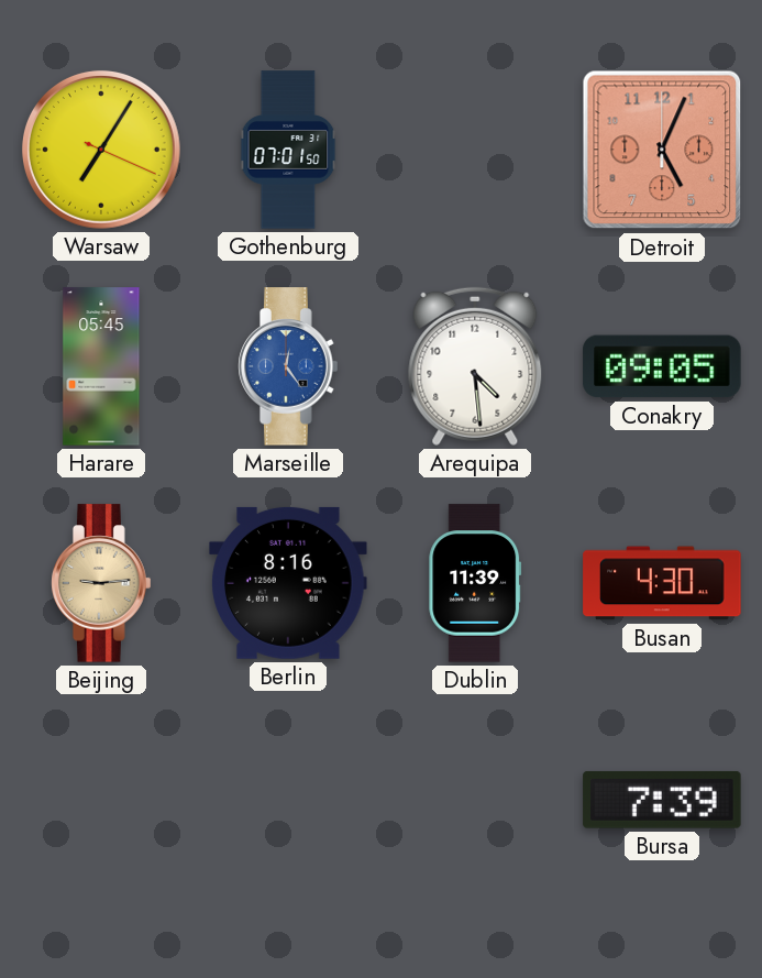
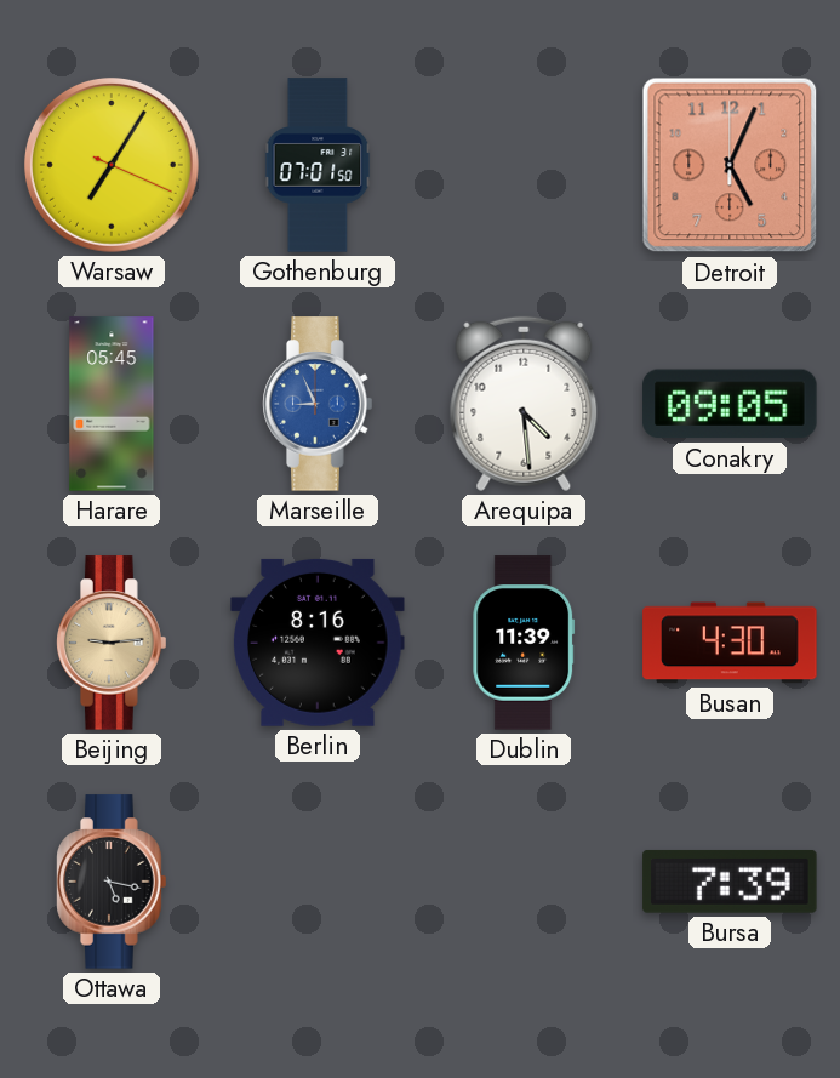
Marseille: 12:24 -> 8:56
Ottawa: none -> 5:17
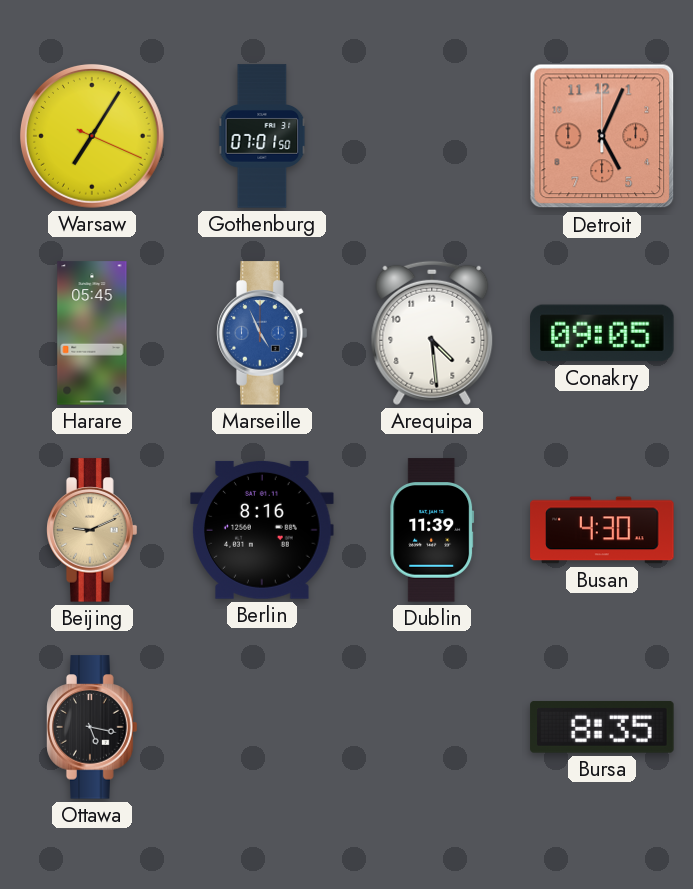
Marseille: 8:56 -> 4:56
Beijing: 9:14 -> 9:11
Bursa: 7:39 -> 8:35
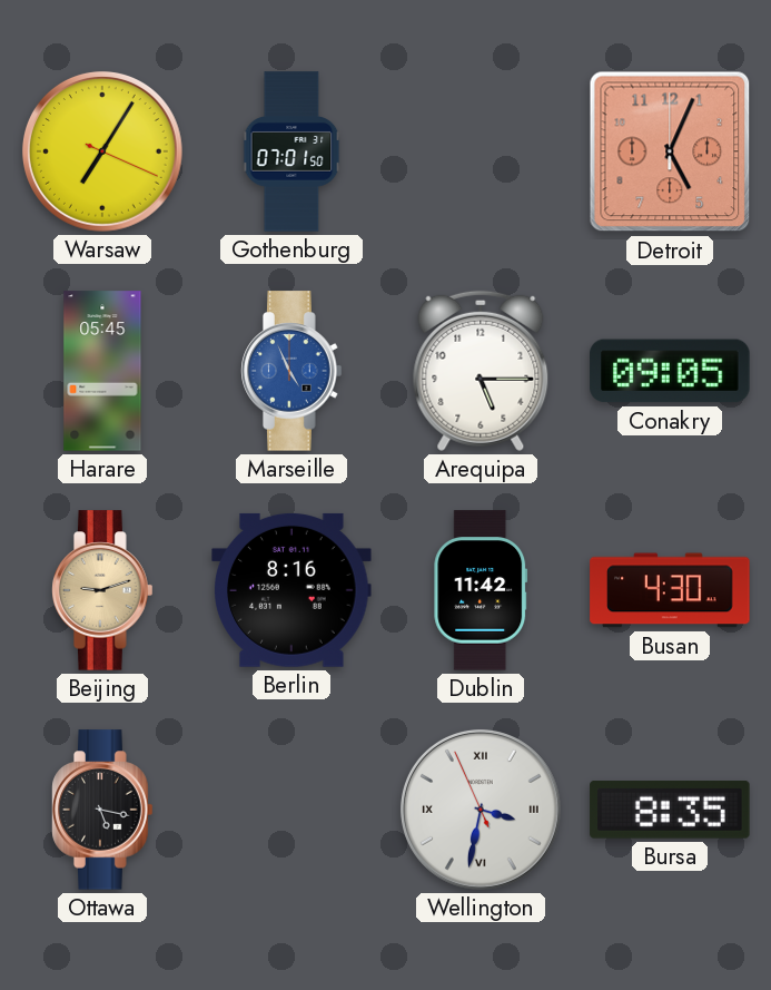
Arequipa: 4:29 -> 5:15
Beijing: 9:11 -> 9:12
Dublin: 11:39 -> 11:42
Wellington: none -> 3:31
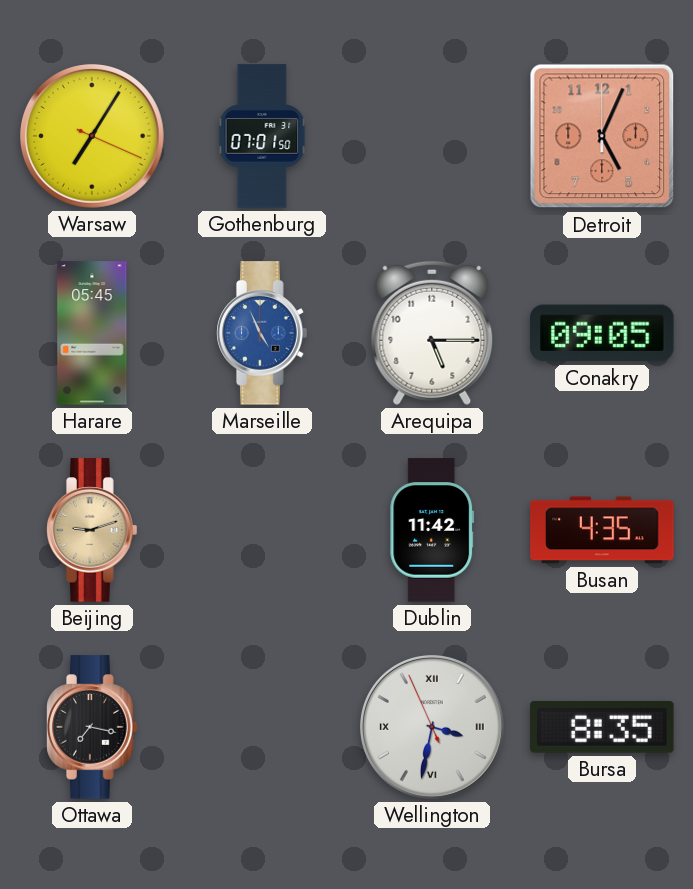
Berlin: 8:16 -> none
Busan: 4:30 -> 4:35
Ottawa: 5:17 -> 7:17
